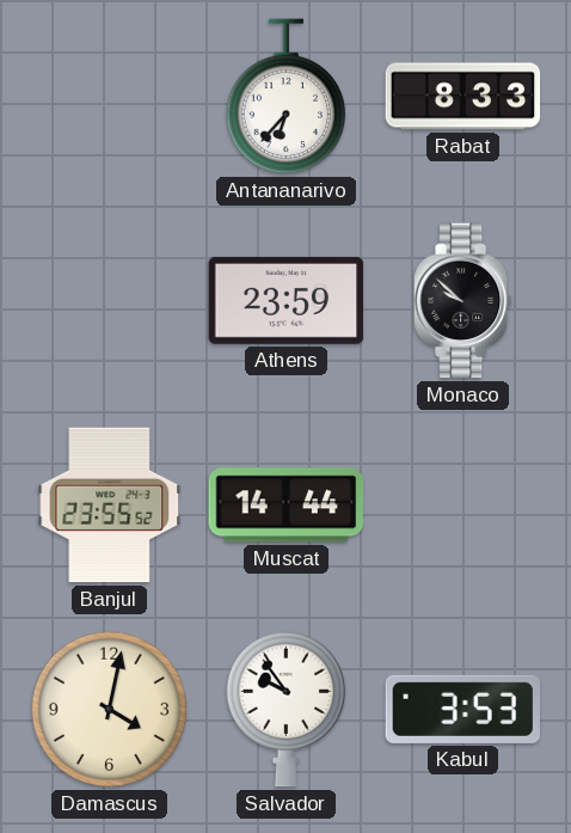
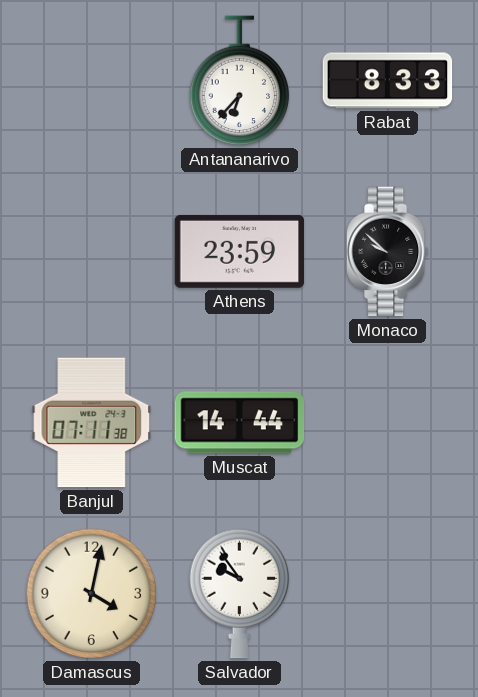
Banjul: 23:55 -> 07:11
Kabul: 3:53 -> none
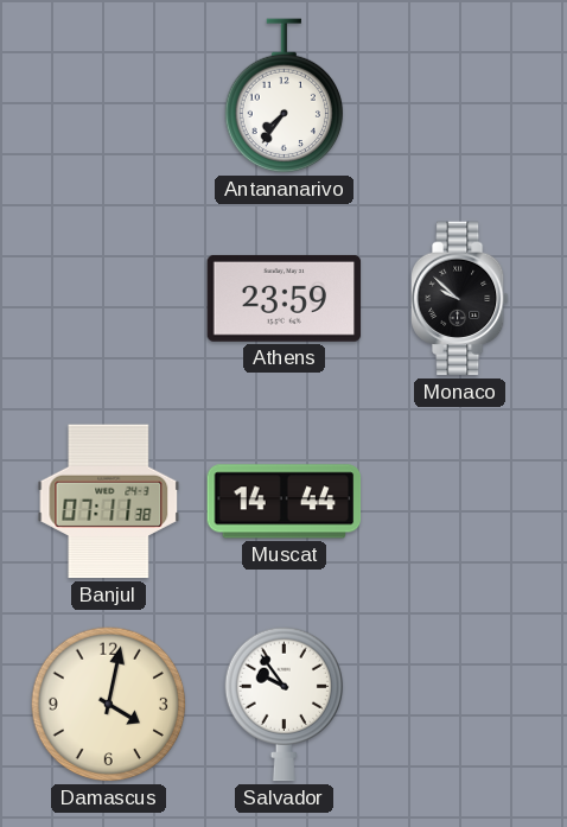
Antananarivo: 6:37 -> 7:36
Rabat: 8:33 -> none
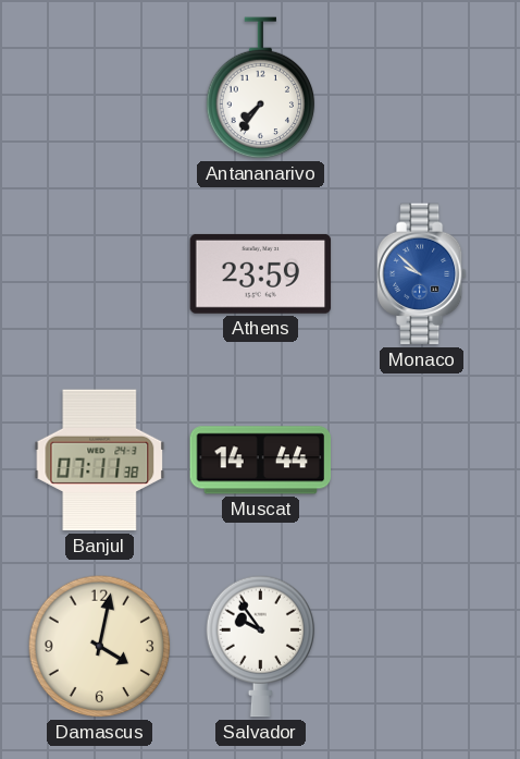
Monaco dial: black -> blue
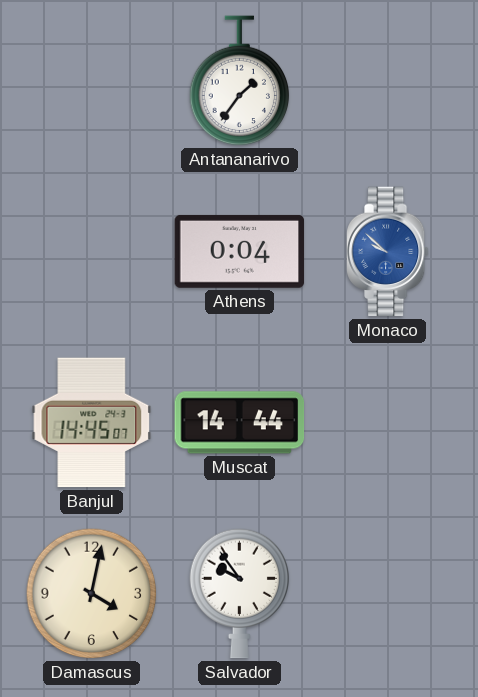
Antananarivo: 7:36 -> 1:36
Athens: 23:59 -> 0:04
Banjul: 07:11 -> 14:45
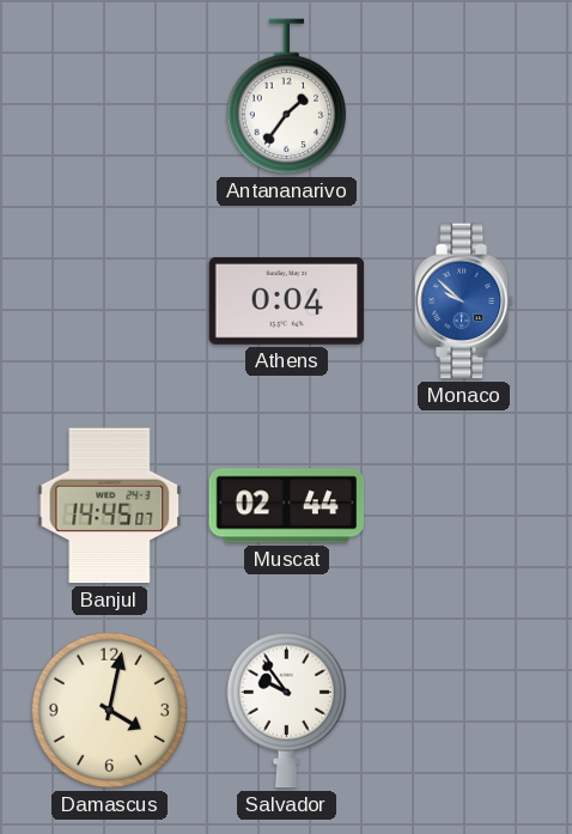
Muscat: 14:44 -> 02:44
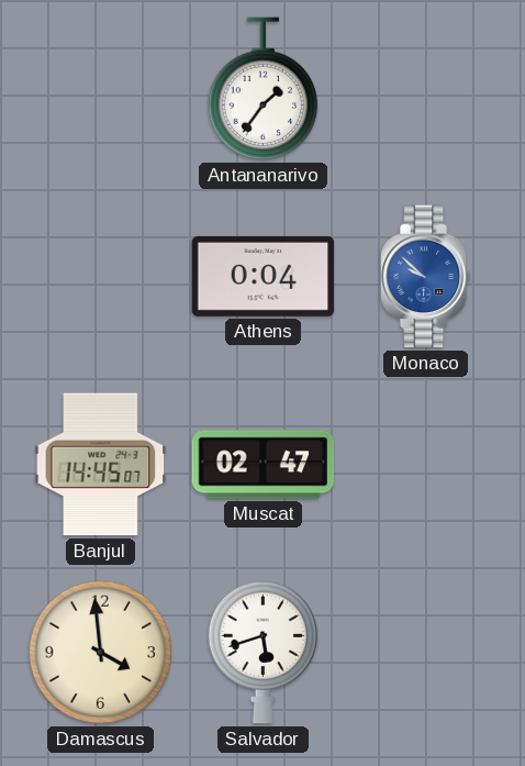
Muscat: 02:44 -> 02:47
Damascus: 4:02 -> 3:59
Salvador: 9:54 -> 5:42
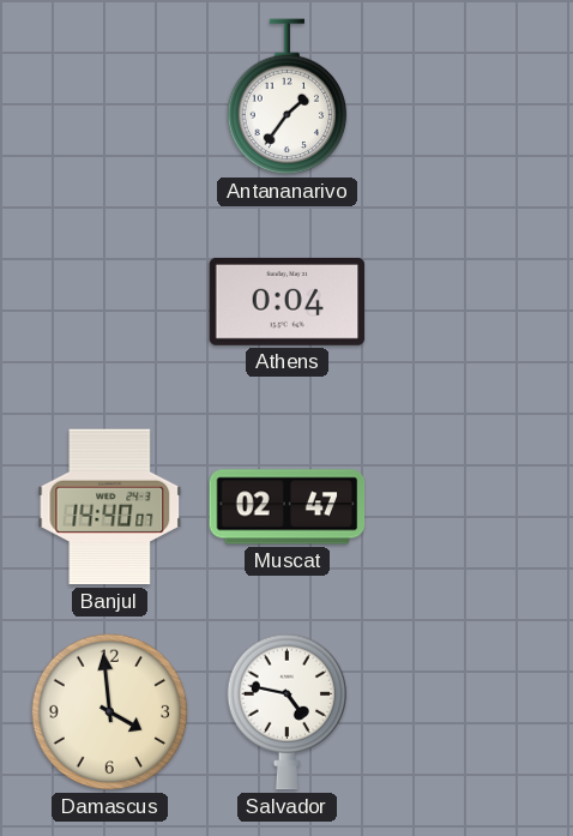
Monaco: 9:52 -> none
Banjul: 14:45 -> 14:40
Salvador: 5:42 -> 4:47
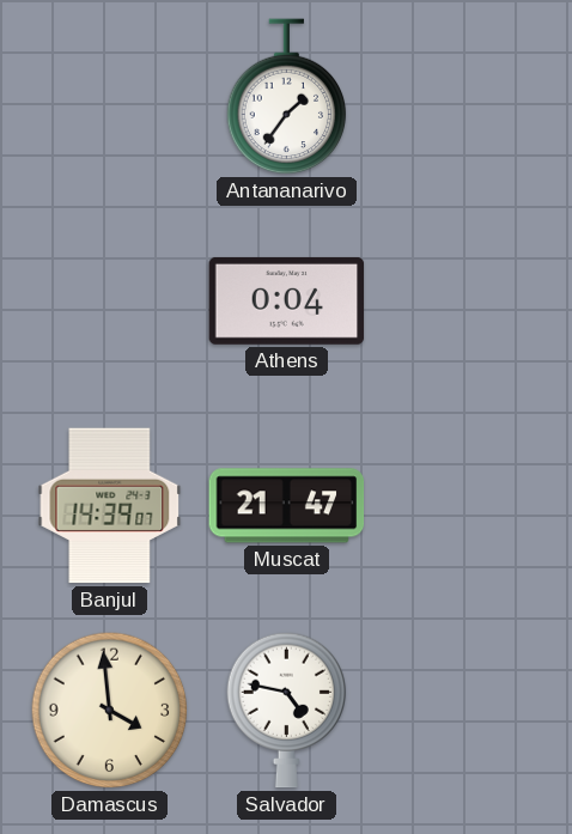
Banjul: 14:40 -> 14:39
Muscat: 02:47 -> 21:47
